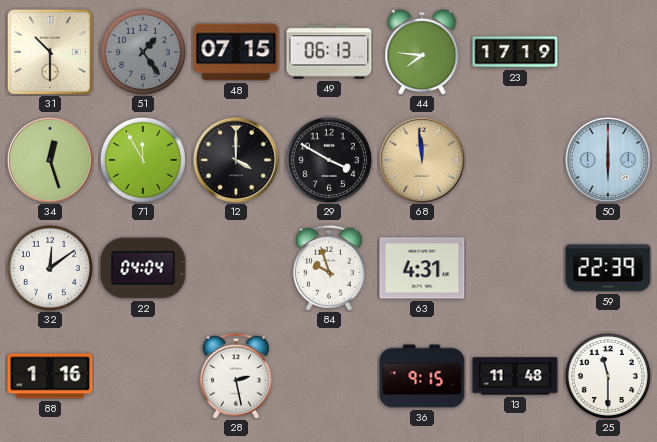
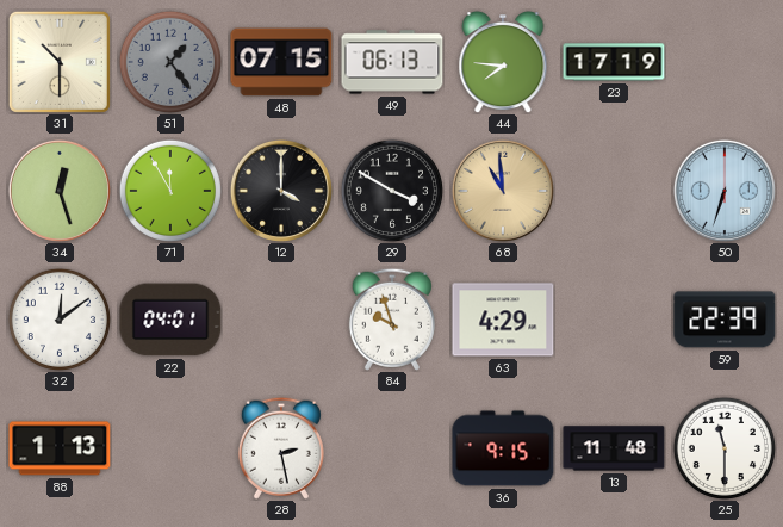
68: 11:59 -> 10:59
50: 6:00 -> 6:33
22: 04:04 -> 04:01
63: 4:31 -> 4:29
88: 1:16 -> 1:13
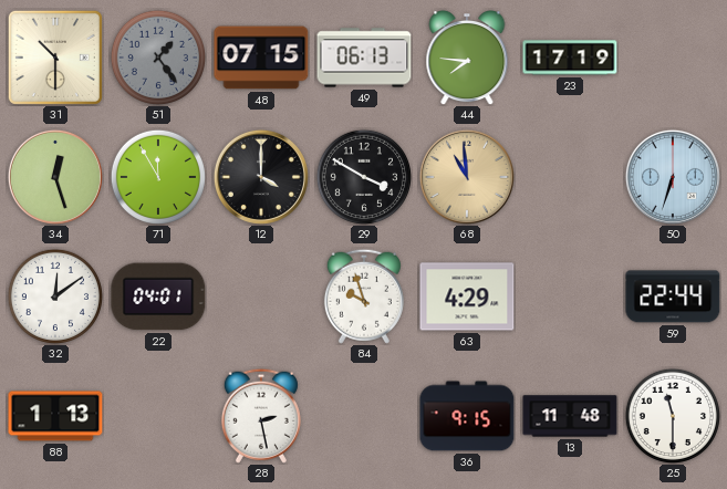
59: 22:39 -> 22:44
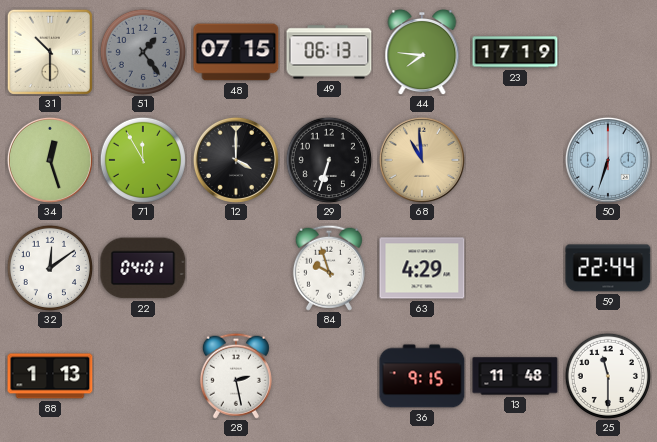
29: 3:50 -> 6:33
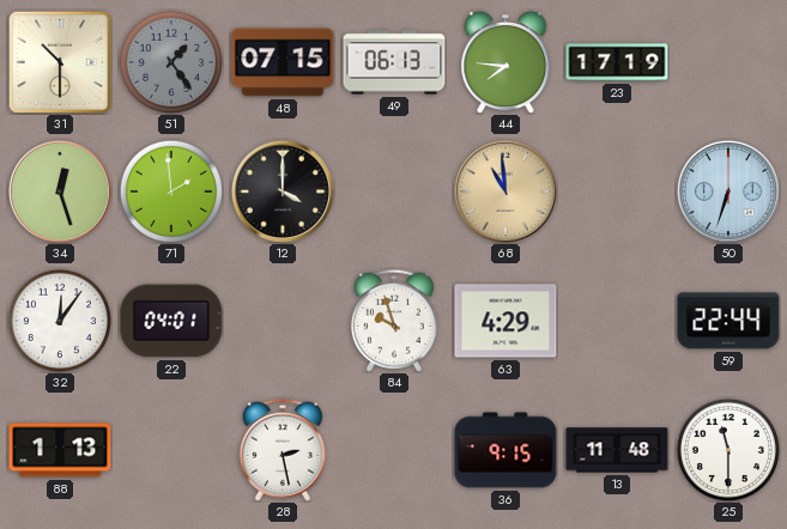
71: 11:55 -> 1:59
29: 6:33 -> none
32: 12:09 -> 12:06
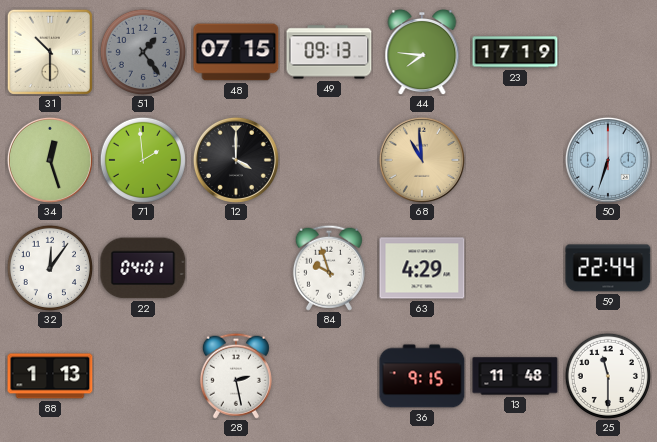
49: 06:13 -> 09:13
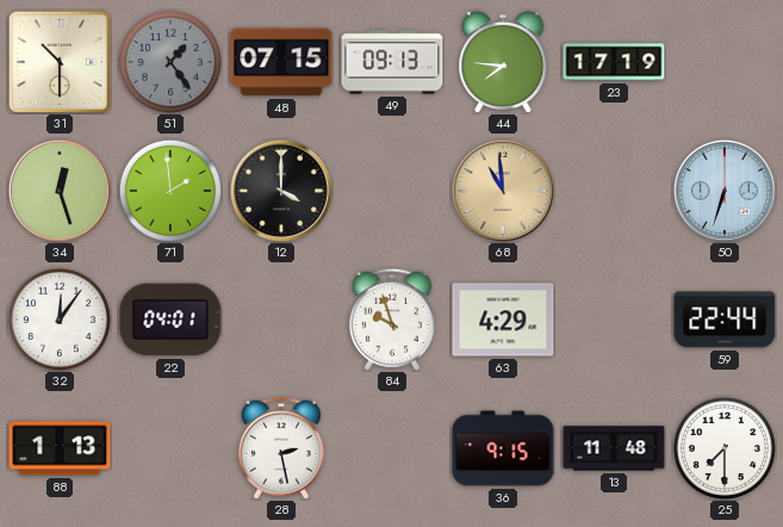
25: 11:30 -> 7:30
